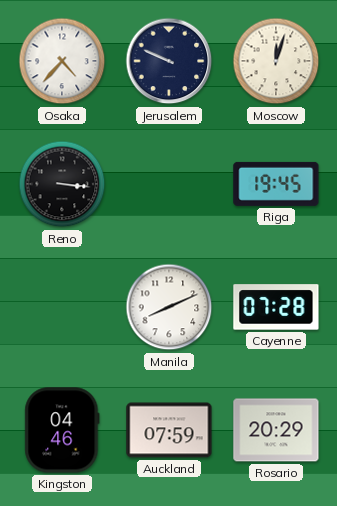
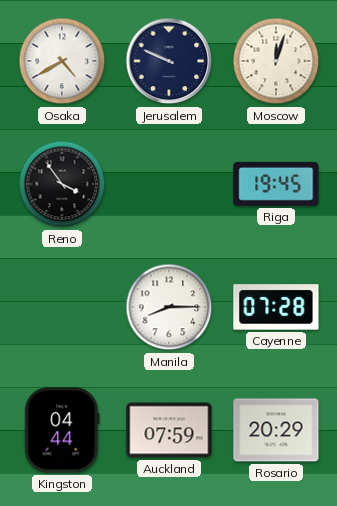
Osaka: 4:37 -> 4:40
Reno: 3:16 -> 3:54
Manila: 8:11 -> 8:15
Kingston: 04:46 -> 04:44
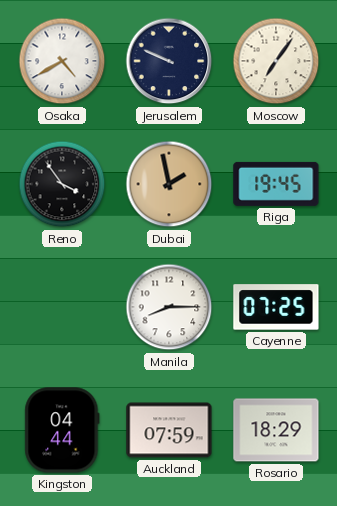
Moscow: 12:03 -> 7:06
Dubai: none -> 1:58
Cayenne: 07:28 -> 07:25
Rosario: 20:29 -> 18:29
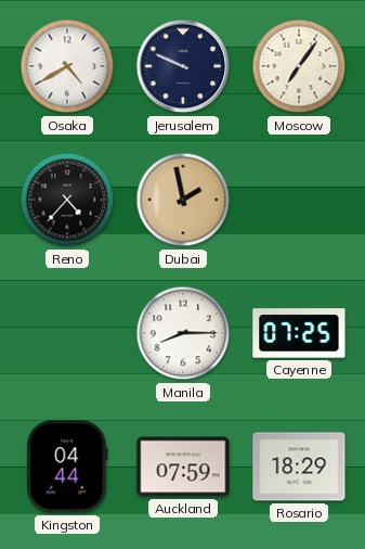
Reno: 3:54 -> 4:37
Riga: 19:45 -> none
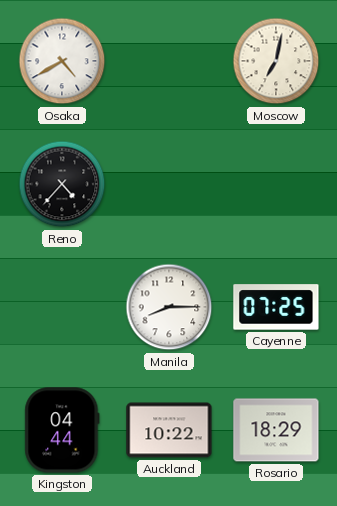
Jerusalem: 9:49 -> none
Moscow: 7:06 -> 7:02
Dubai: 1:58 -> none
Auckland: 07:59 -> 10:22
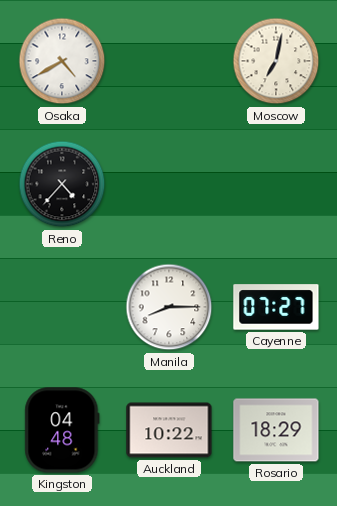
Cayenne: 07:25 -> 07:27
Kingston: 04:44 -> 04:48
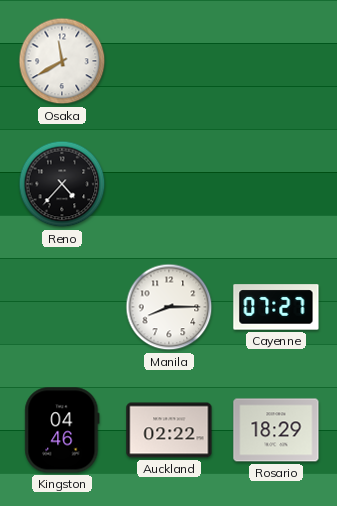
Osaka: 4:40 -> 11:40
Moscow: 7:02 -> none
Kingston: 04:48 -> 04:46
Auckland: 10:22 -> 02:22
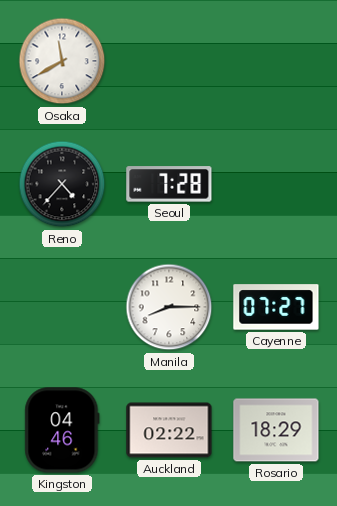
Seoul: none -> 7:28
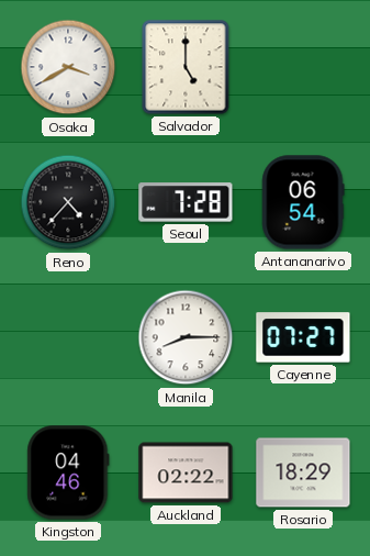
Osaka: 11:40 -> 3:40
Salvador: none -> 5:00
Antananarivo: none -> 06:54
